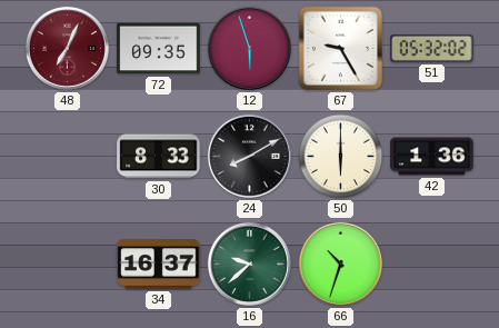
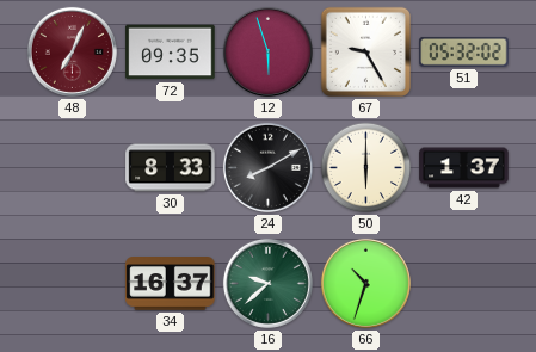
42: 1:36 -> 1:37
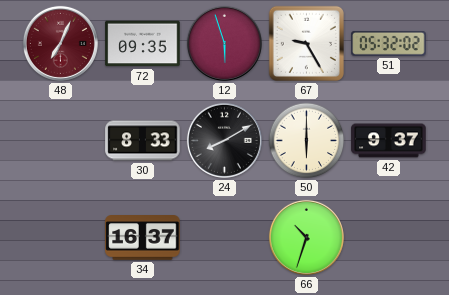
42: 1:37 -> 9:37
16: 9:38 -> none
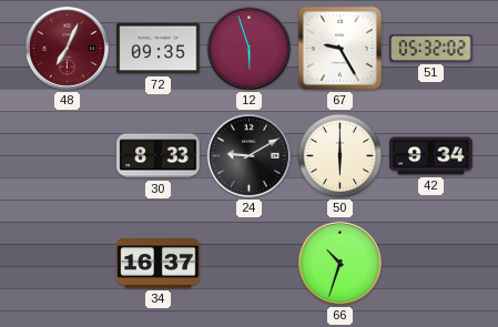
24: 8:10 -> 9:10
42: 9:37 -> 9:34
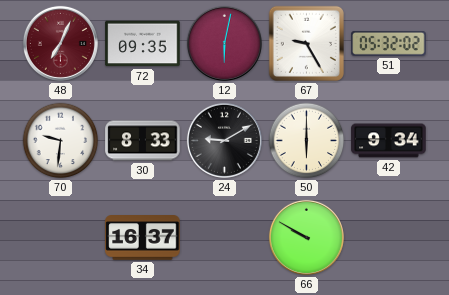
12: 5:57 -> 6:02
70: none -> 9:31
66: 10:33 -> 9:50
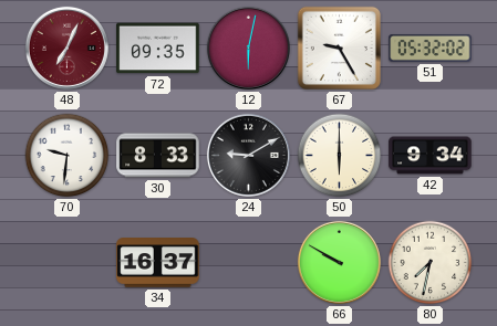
80: none -> 7:32
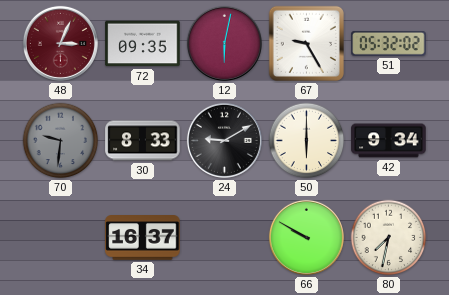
48: 7:04 -> 3:04
70 dial: white -> grey
